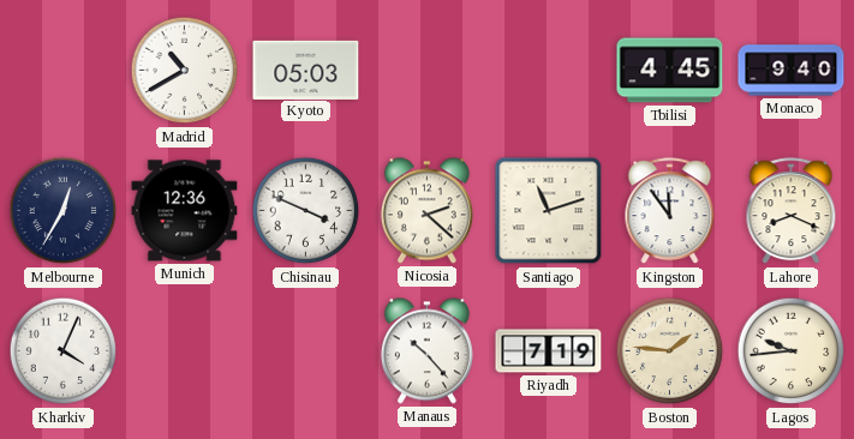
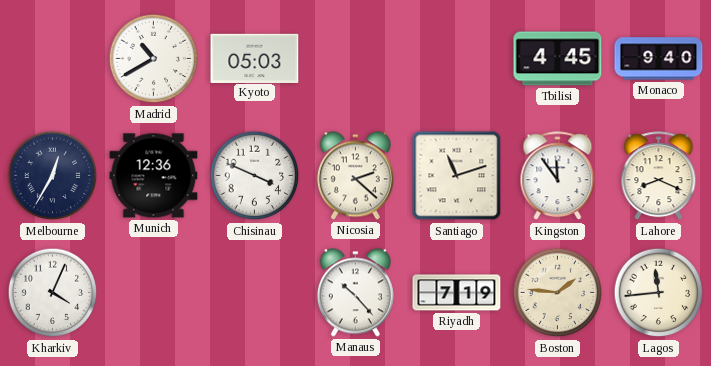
Lagos: 9:44 -> 11:44
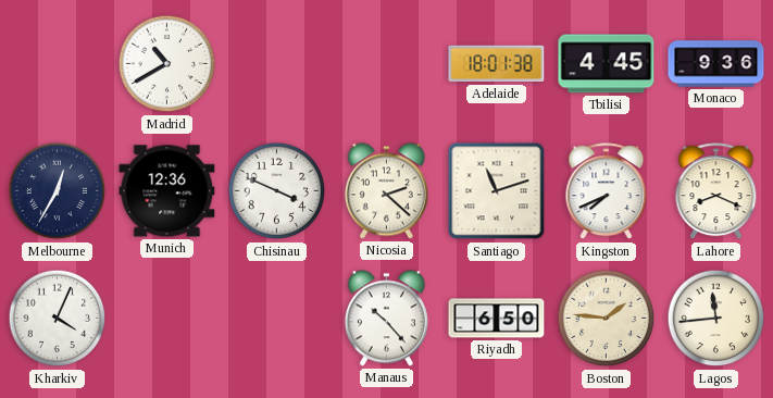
Kyoto: 05:03 -> none
Adelaide: none -> 18:01
Monaco: 9:40 -> 9:36
Kingston: 11:54 -> 7:41
Riyadh: 7:19 -> 6:50
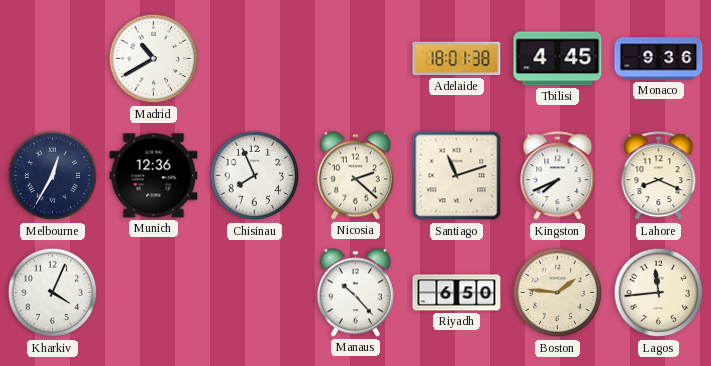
Chisinau: 3:49 -> 7:56
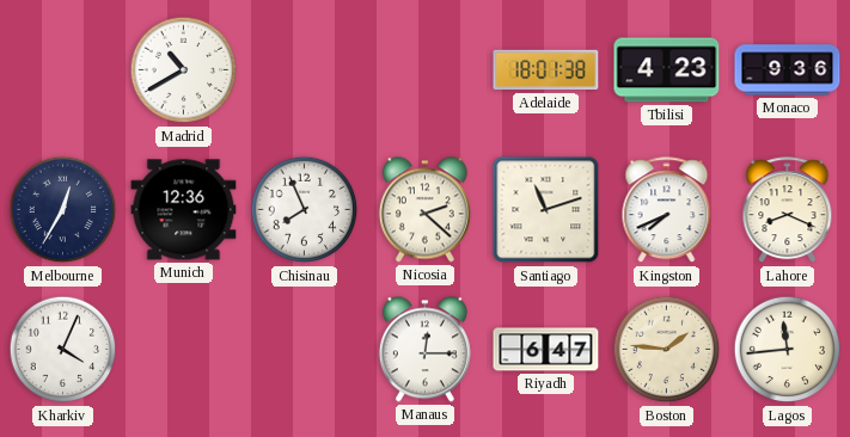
Tbilisi: 4:45 -> 4:23
Manaus: 10:23 -> 12:15
Riyadh: 6:50 -> 6:47
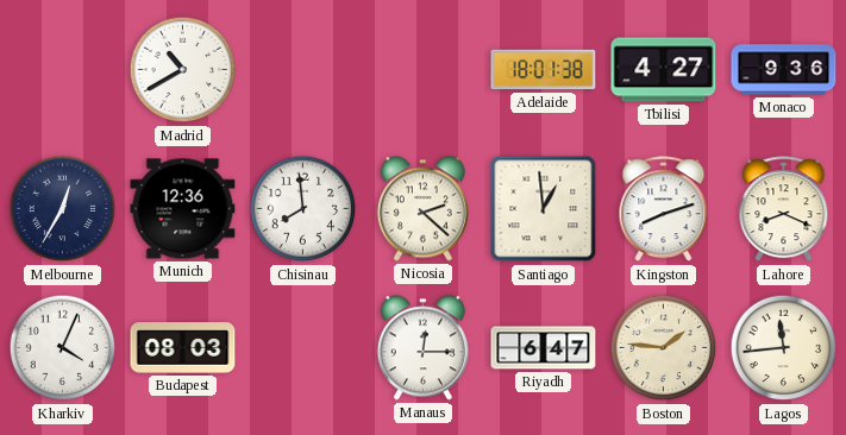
Tbilisi: 4:23 -> 4:27
Chisinau: 7:56 -> 7:59
Santiago: 11:12 -> 12:59
Kingston: 7:41 -> 8:12
Budapest: none -> 08:03
